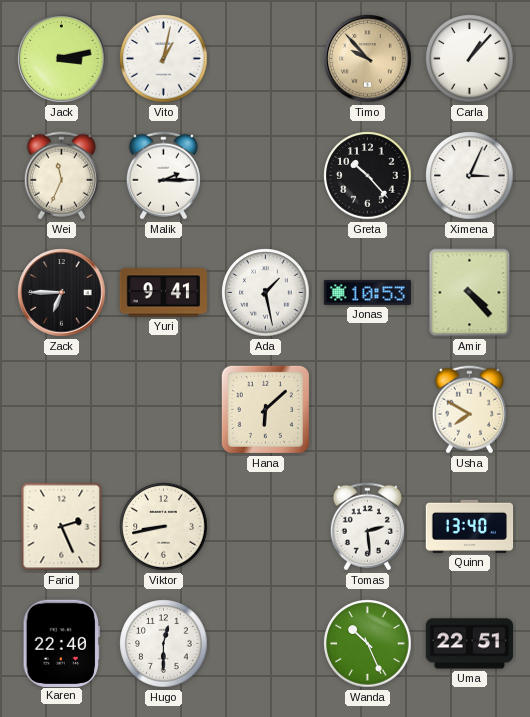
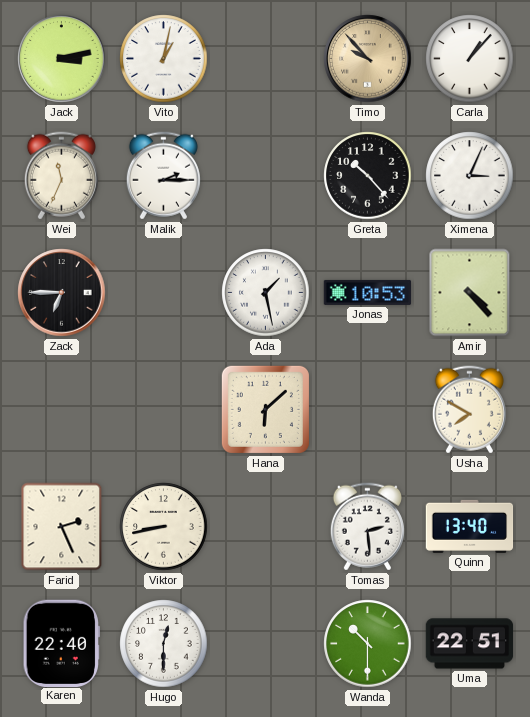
Yuri: 9:41 -> none
Wanda: 10:26 -> 10:30
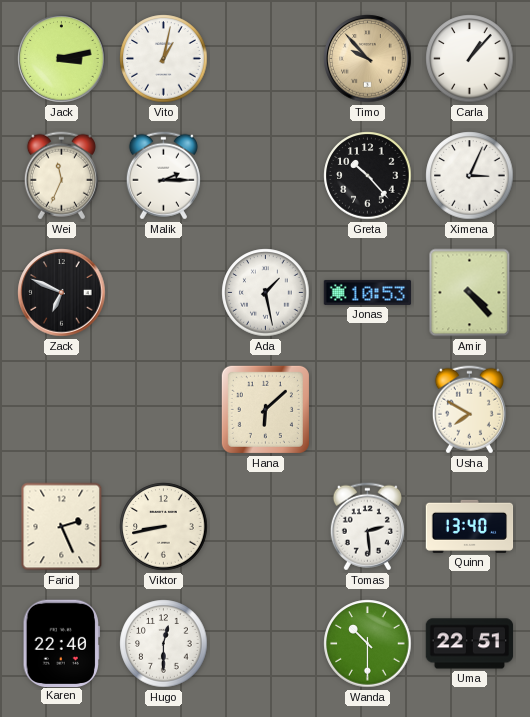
Zack: 6:45 -> 6:49
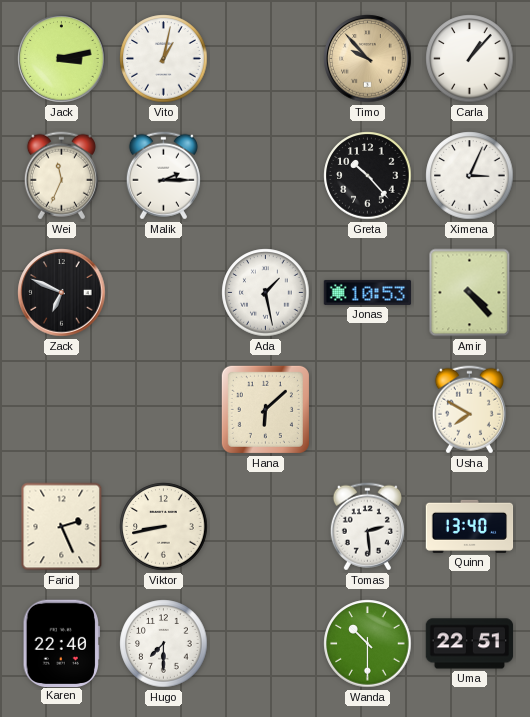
Hugo: 12:30 -> 7:30
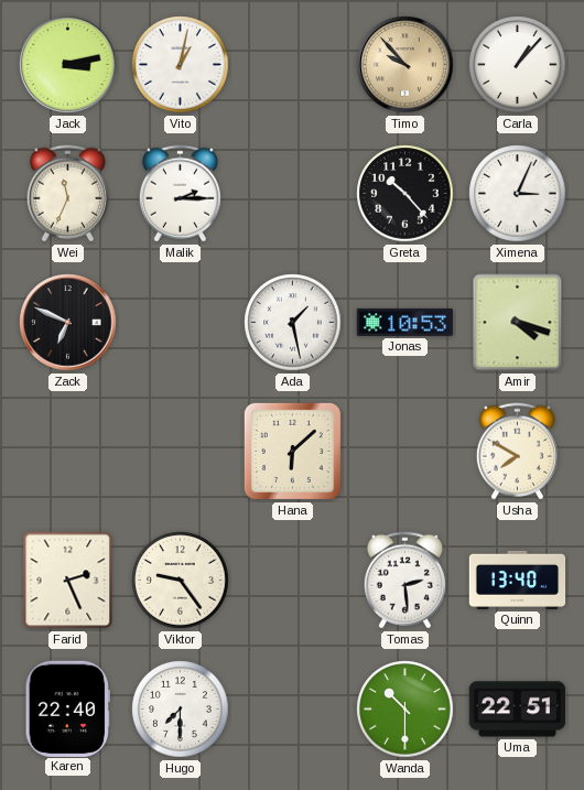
Amir: 4:23 -> 4:18
Viktor: 8:43 -> 9:24
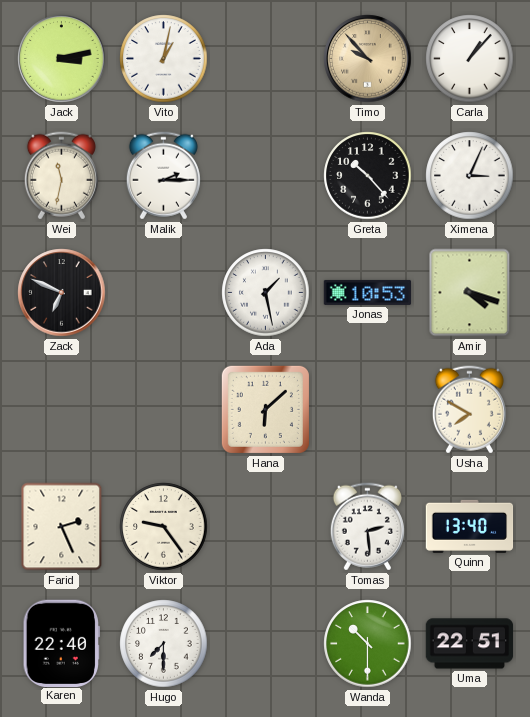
Wei: 11:34 -> 11:32
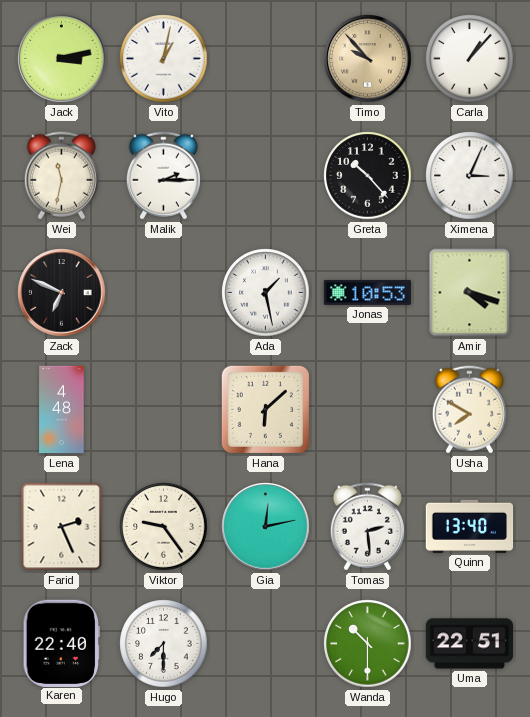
Lena: none -> 4:48
Gia: none -> 12:13
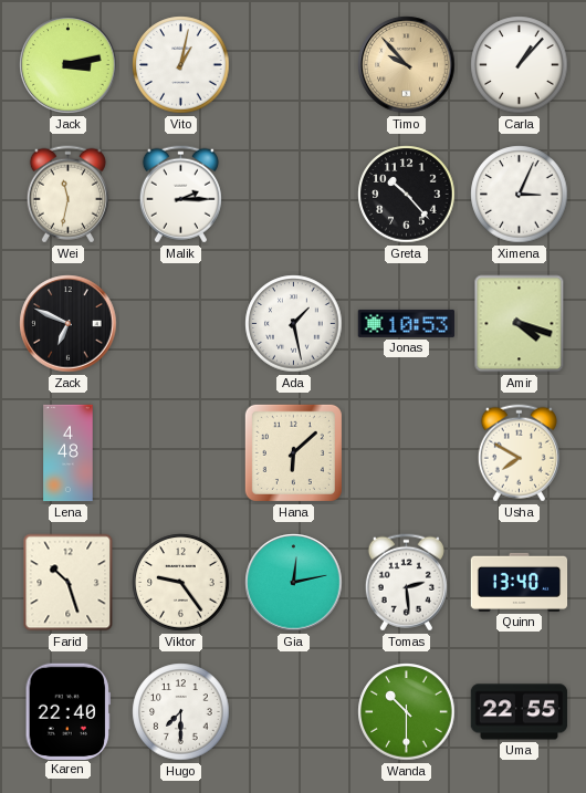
Farid: 2:26 -> 10:27
Uma: 22:51 -> 22:55
